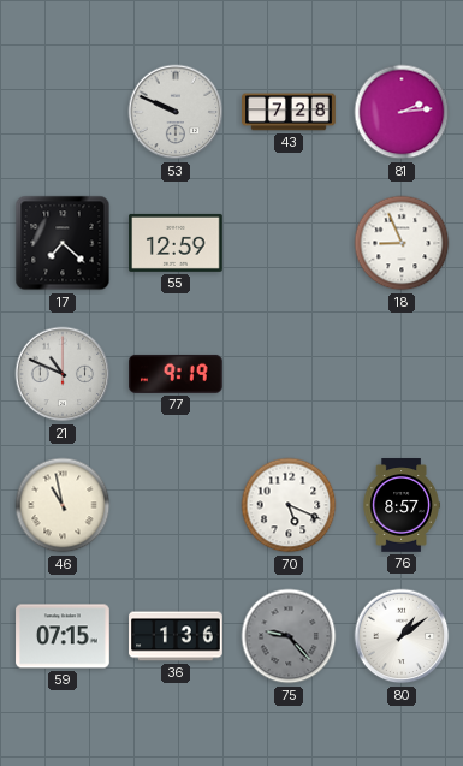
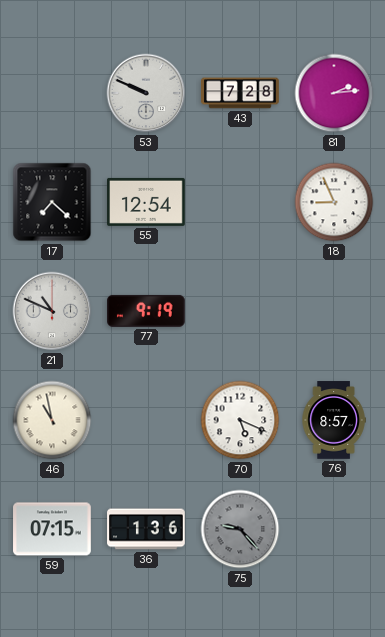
55: 12:59 -> 12:54
80: 1:09 -> none
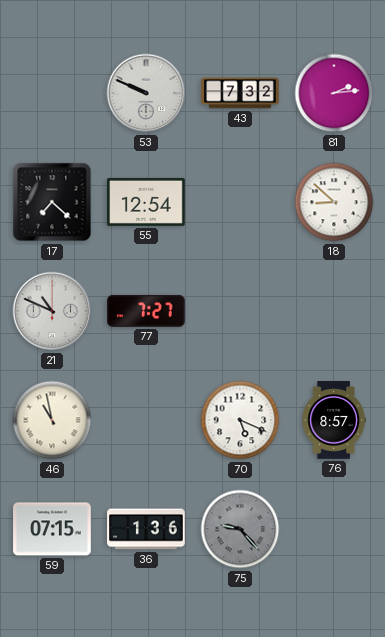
43: 7:28 -> 7:32
18: 8:56 -> 8:52
77: 9:19 -> 7:27
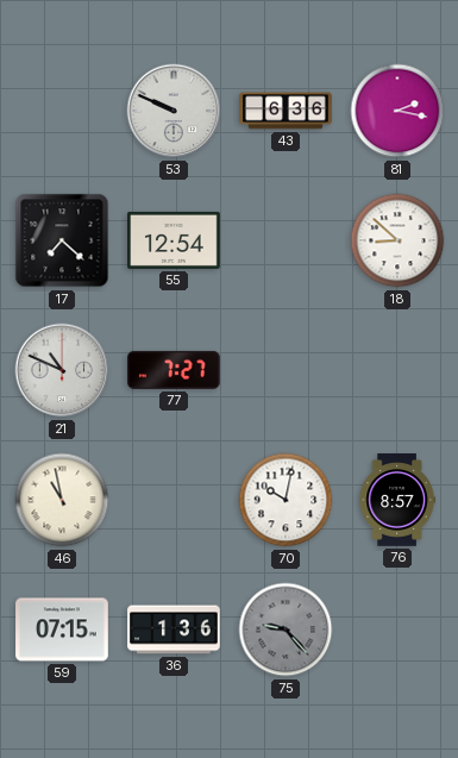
43: 7:32 -> 6:36
81: 2:14 -> 2:17
70: 5:19 -> 10:02
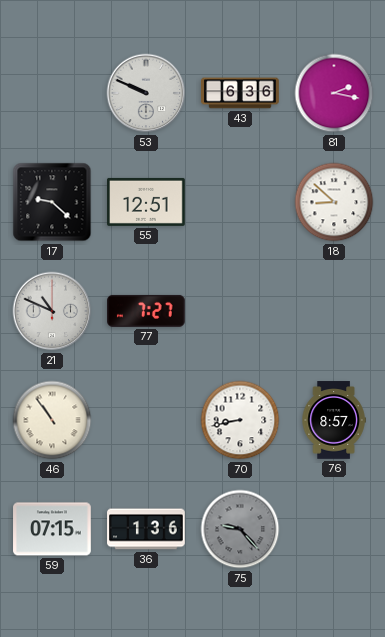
17: 7:22 -> 9:22
55: 12:54 -> 12:51
46: 10:58 -> 10:54
70: 10:02 -> 8:43
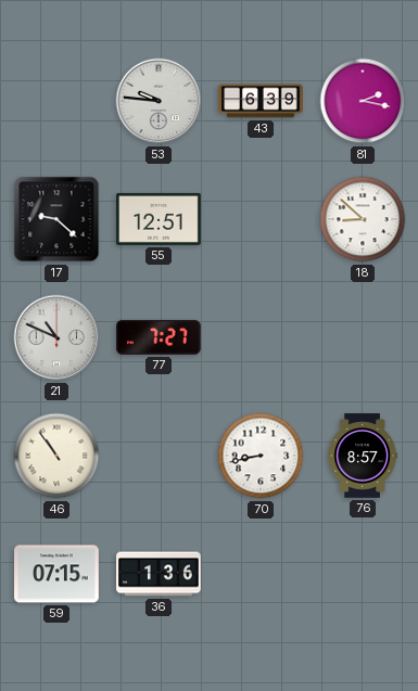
53: 9:49 -> 9:46
43: 6:36 -> 6:39
75: 9:23 -> none
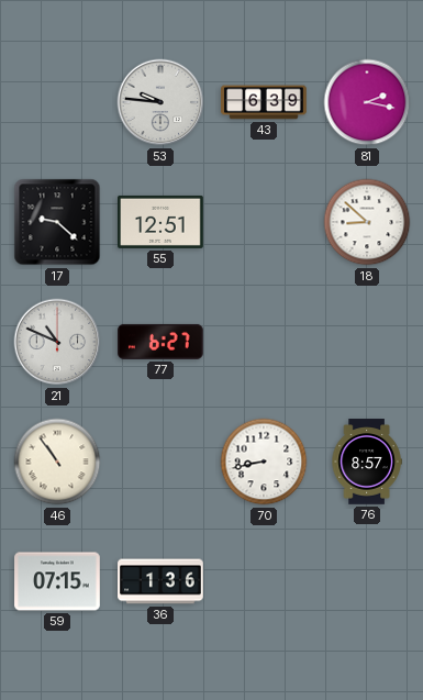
77: 7:27 -> 6:27
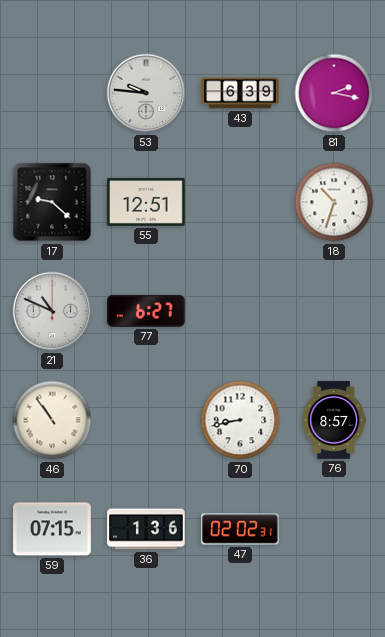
18: 8:52 -> 10:33
47: none -> 02:02
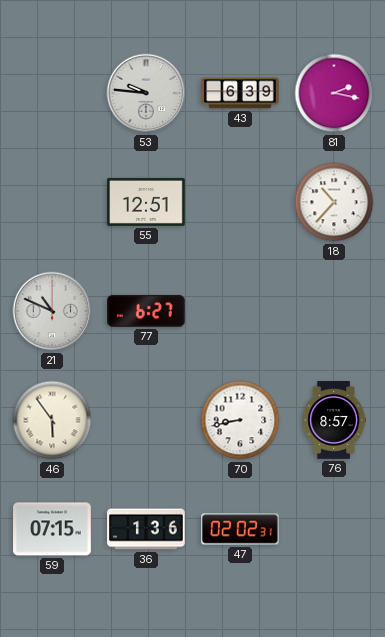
17: 9:22 -> none
18: 10:33 -> 10:37
46: 10:54 -> 5:54
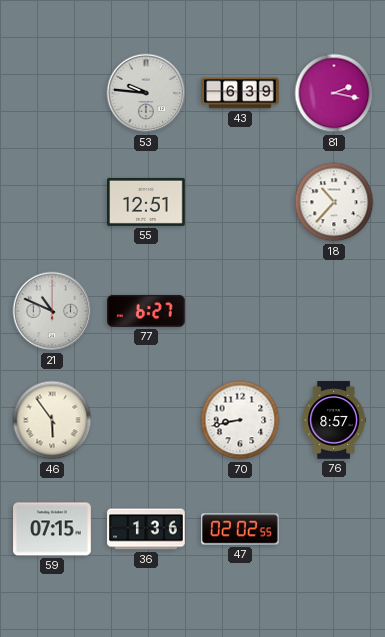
47: 02:02:31 -> 02:02:55
